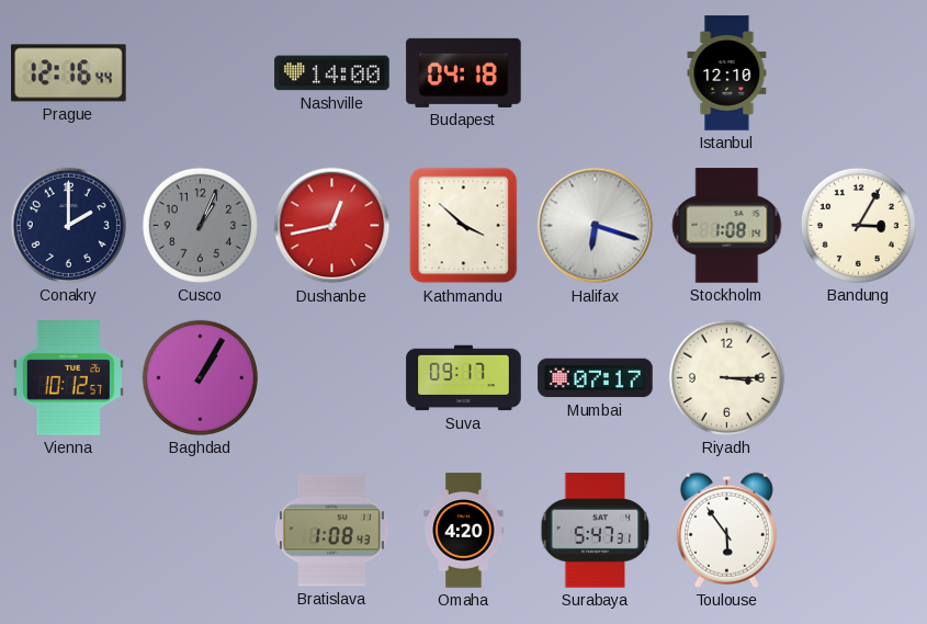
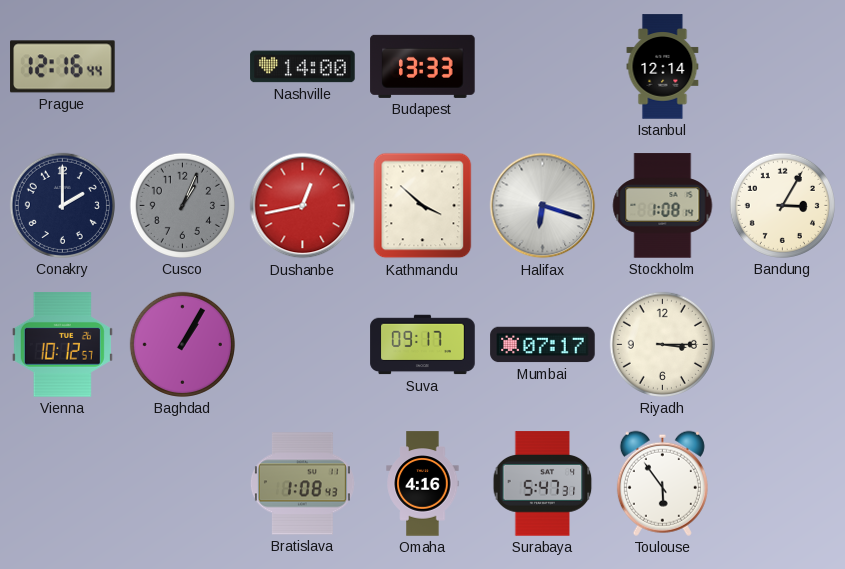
Budapest: 04:18 -> 13:33
Istanbul: 12:10 -> 12:14
Omaha: 4:20 -> 4:16
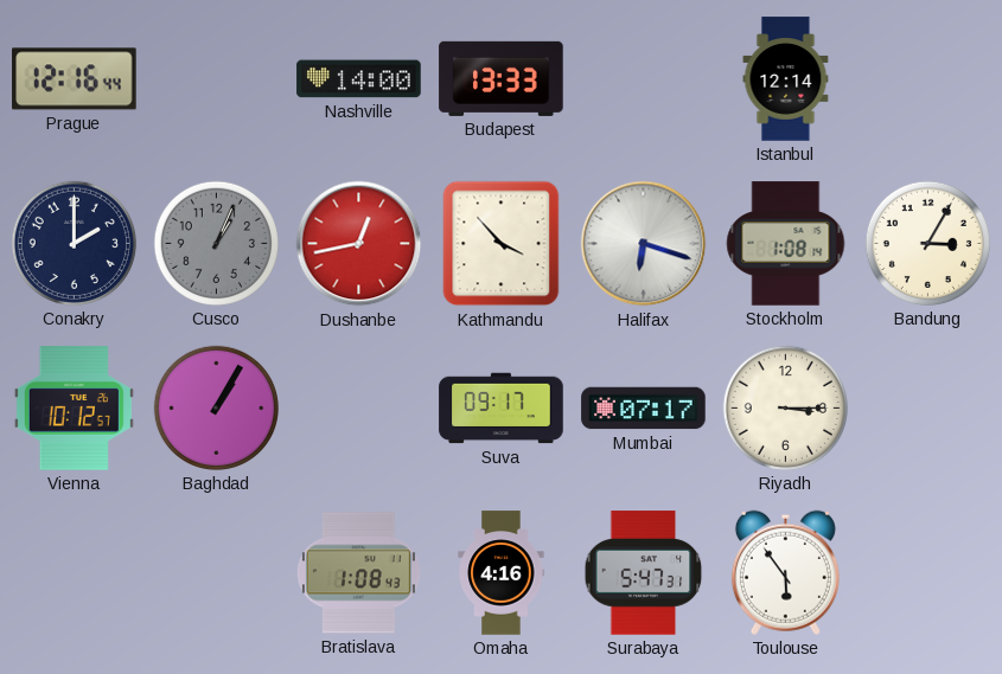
Kathmandu: 3:52 -> 3:53
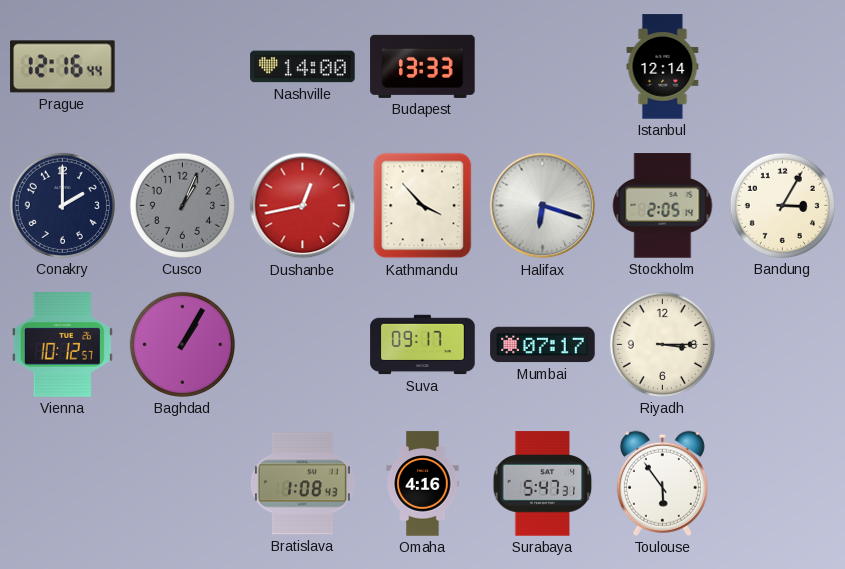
Stockholm: 1:08 -> 2:05
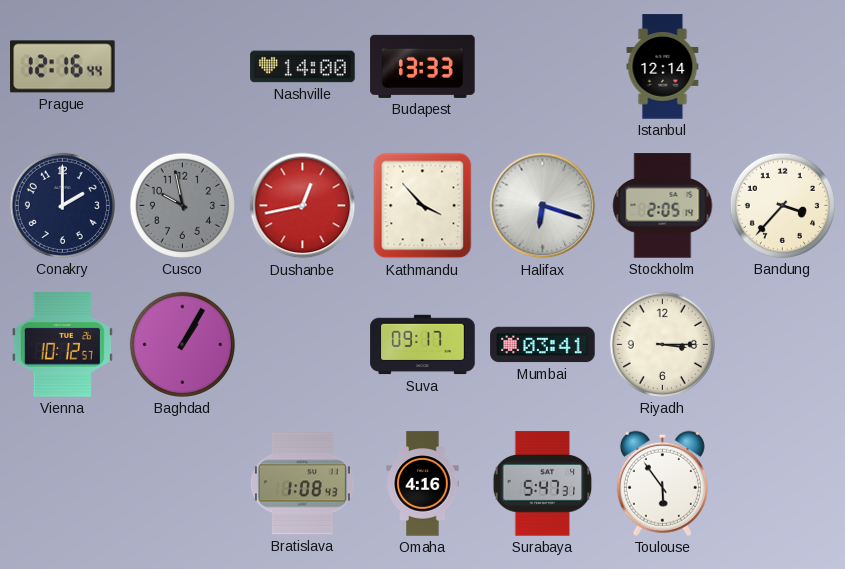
Cusco: 1:04 -> 9:58
Bandung: 3:05 -> 3:37
Mumbai: 07:17 -> 03:41
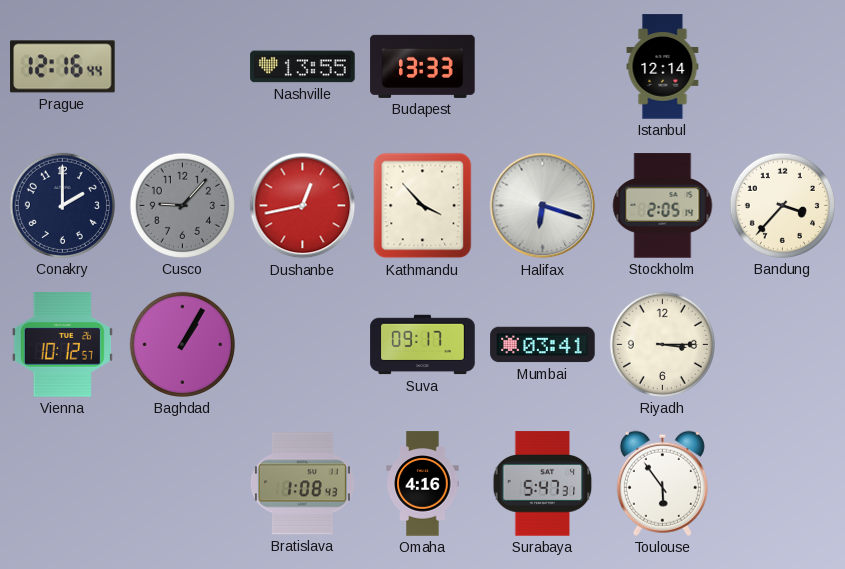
Nashville: 14:00 -> 13:55
Cusco: 9:58 -> 9:07
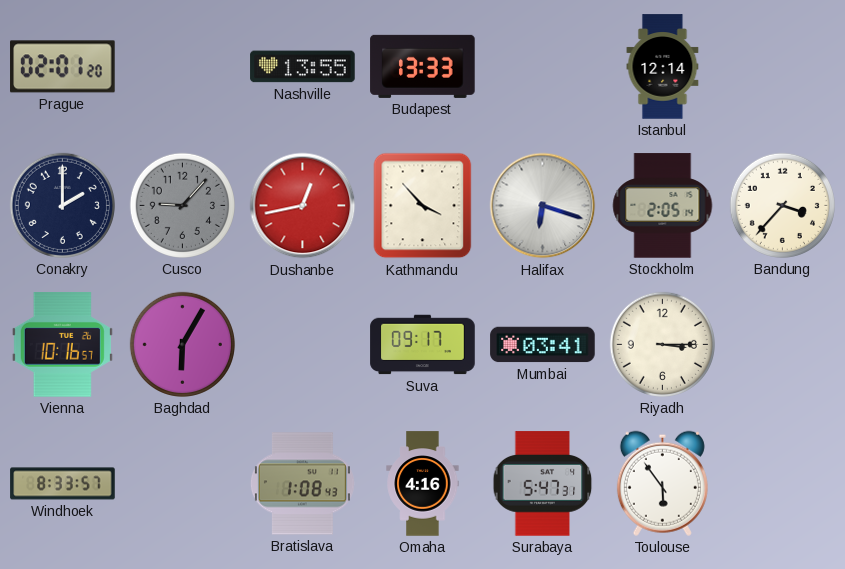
Prague: 12:16 -> 02:01
Vienna: 10:12 -> 10:16
Baghdad: 1:05 -> 6:05
Windhoek: none -> 8:33
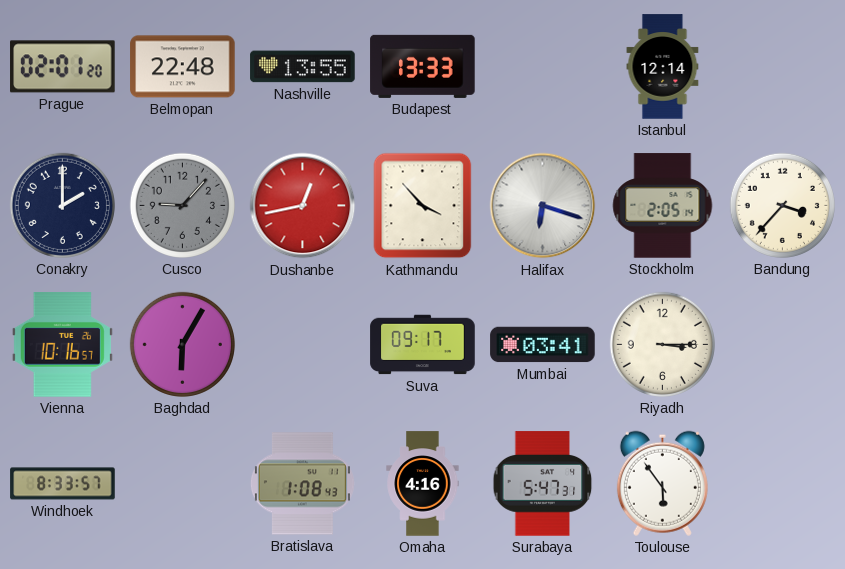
Belmopan: none -> 22:48
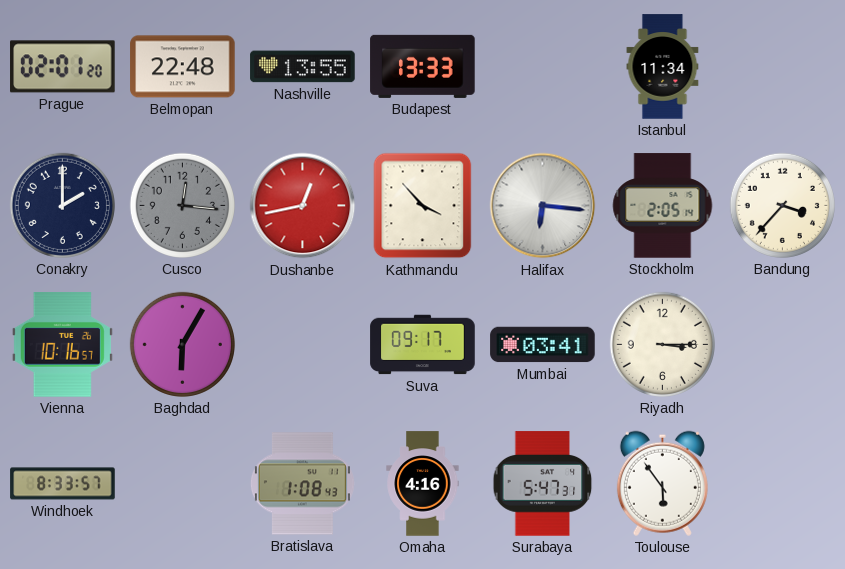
Istanbul: 12:14 -> 11:34
Cusco: 9:07 -> 12:16
Halifax: 6:18 -> 6:16
